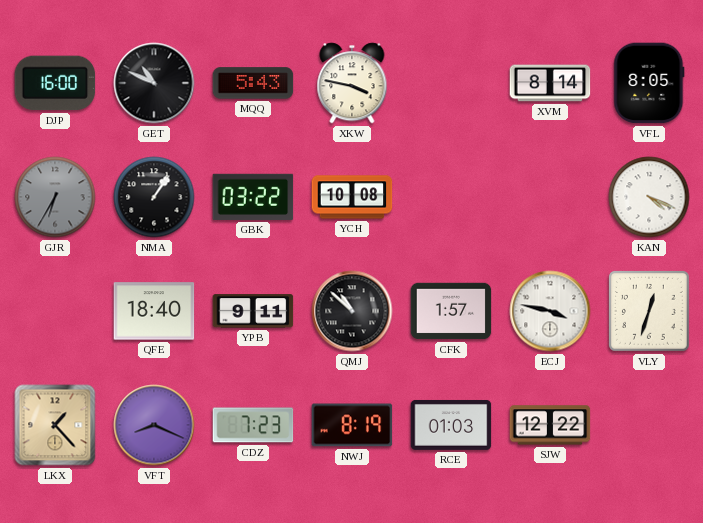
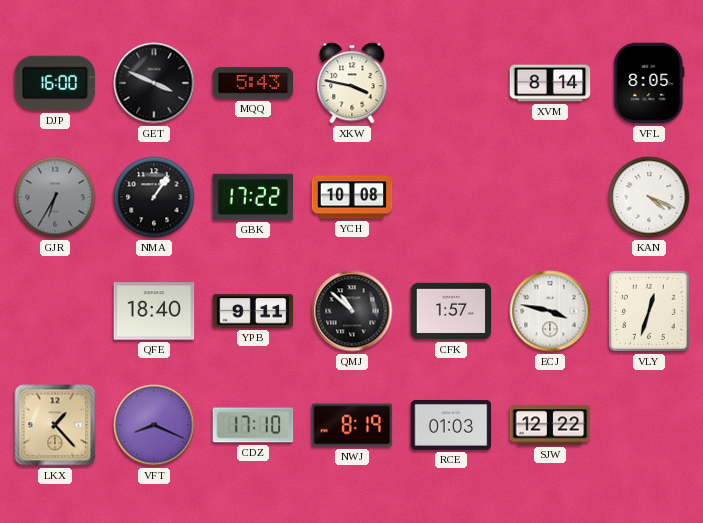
GET: 10:49 -> 3:49
GBK: 03:22 -> 17:22
CDZ: 7:23 -> 17:10
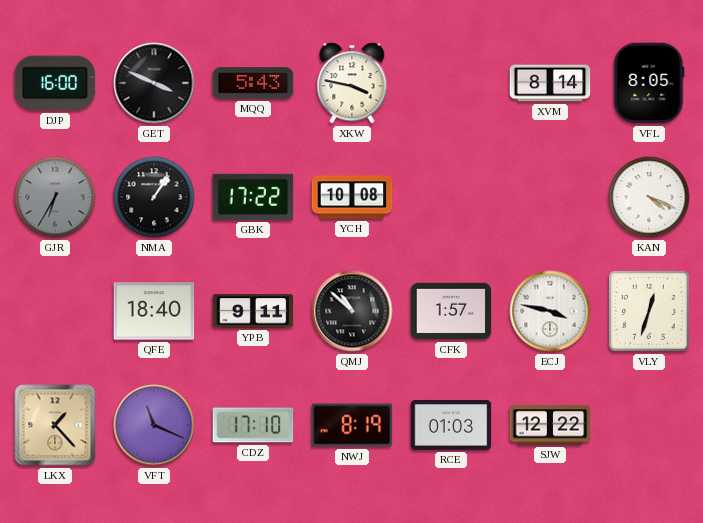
VFT: 8:19 -> 11:19
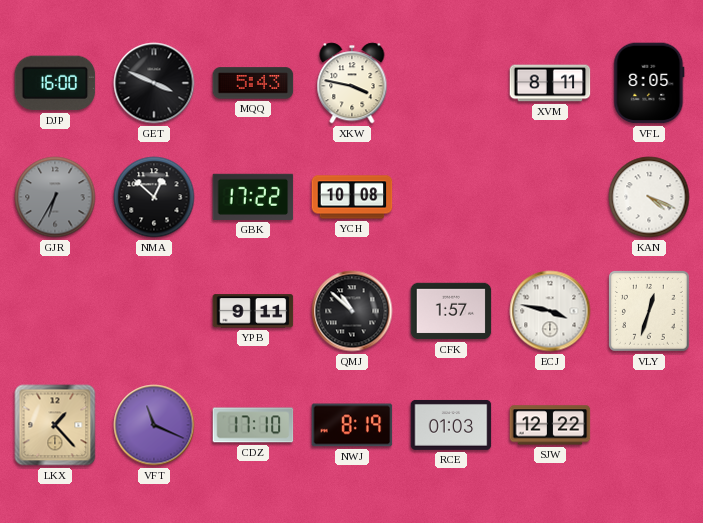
XVM: 8:14 -> 8:11
NMA: 1:06 -> 12:52
QFE: 18:40 -> none
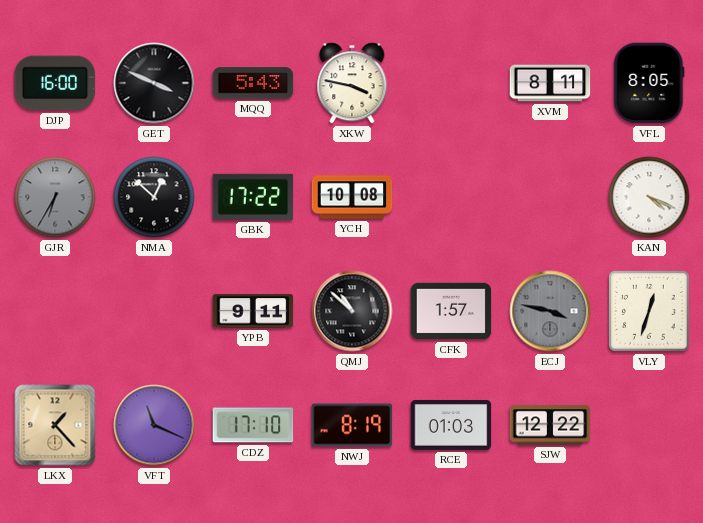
ECJ dial: white -> grey
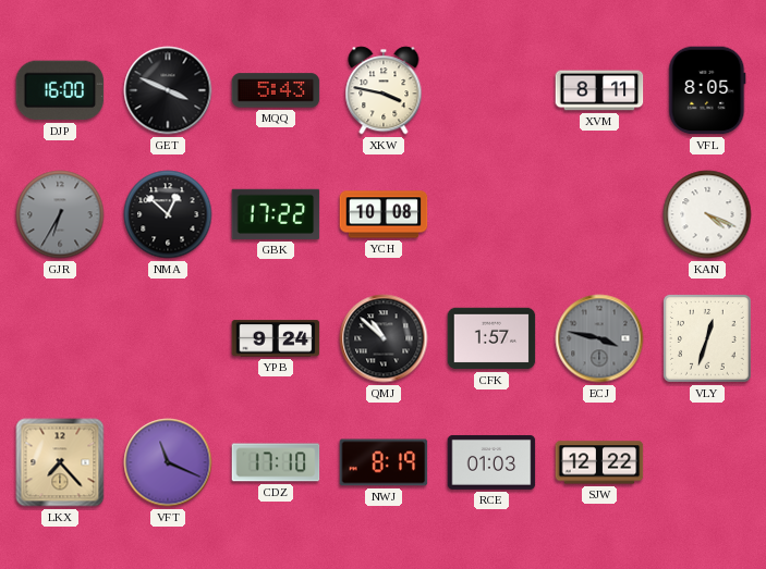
YPB: 9:11 -> 9:24
LKX: 1:23 -> 7:23
